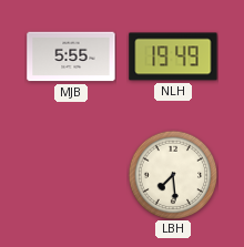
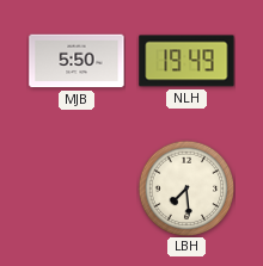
MJB: 5:55 -> 5:50
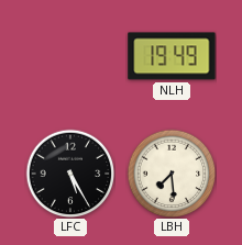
MJB: 5:50 -> none
LFC: none -> 5:25
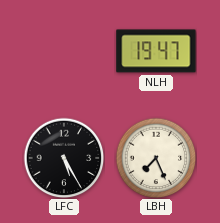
NLH: 19:49 -> 19:47
LBH: 7:29 -> 7:26
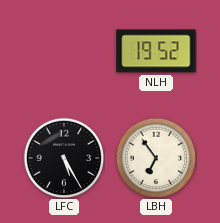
NLH: 19:47 -> 19:52
LBH: 7:26 -> 6:54
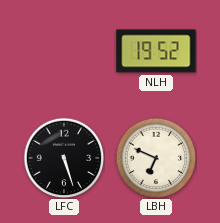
LFC: 5:25 -> 5:27
LBH: 6:54 -> 6:49
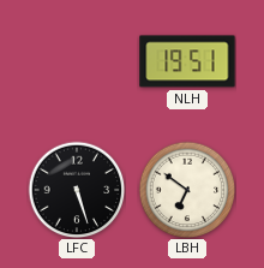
NLH: 19:52 -> 19:51
LBH: 6:49 -> 6:51
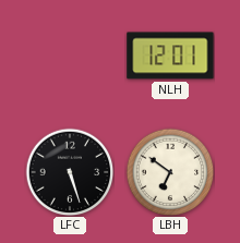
NLH: 19:51 -> 12:01
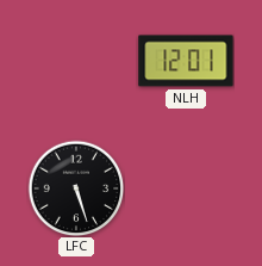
LBH: 6:51 -> none
